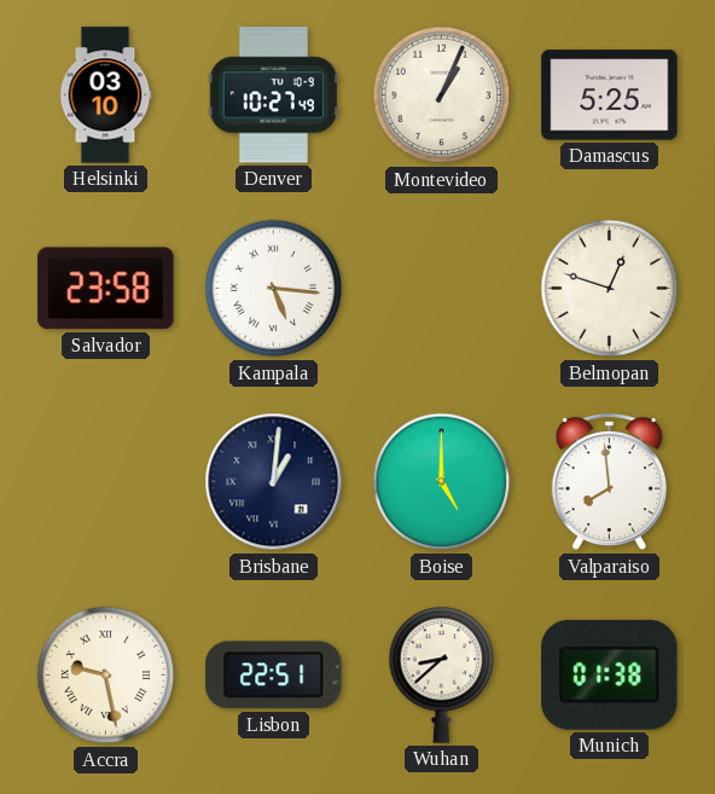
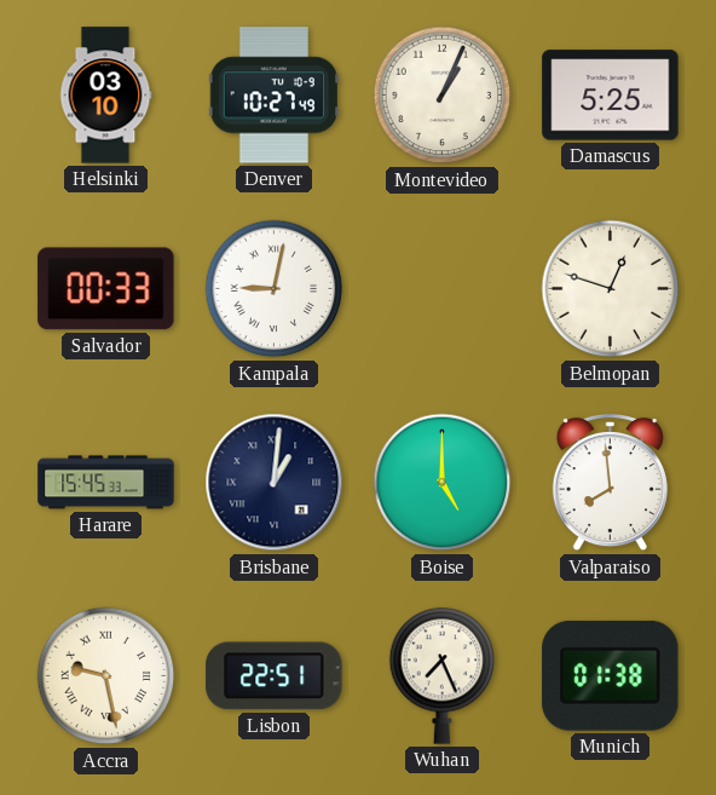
Salvador: 23:58 -> 00:33
Kampala: 5:16 -> 9:02
Harare: none -> 15:45
Wuhan: 8:38 -> 7:26
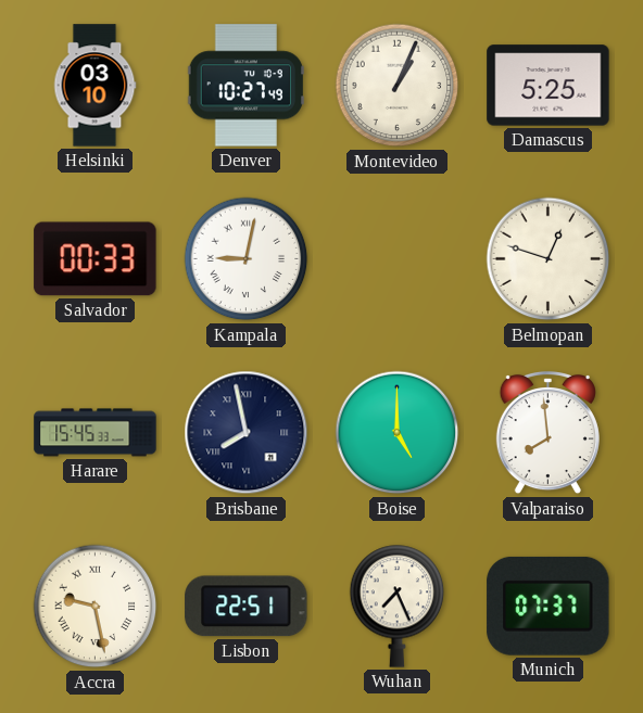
Brisbane: 1:01 -> 7:58
Munich: 01:38 -> 07:37
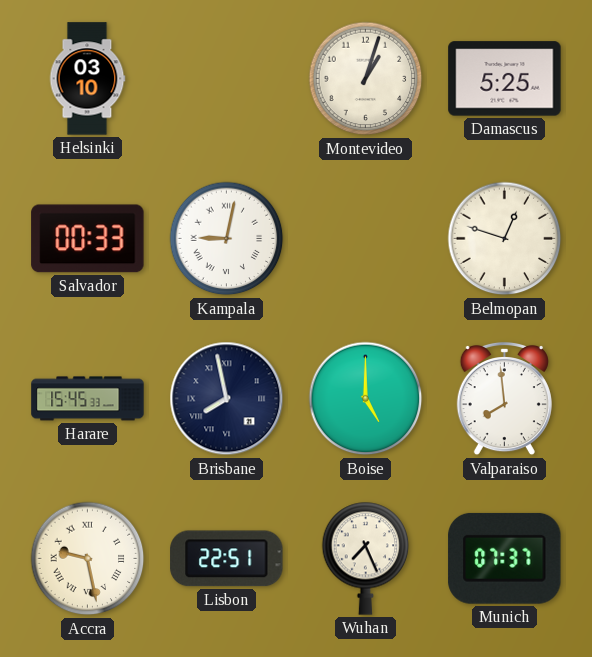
Denver: 10:27 -> none
Montevideo: 1:04 -> 1:03
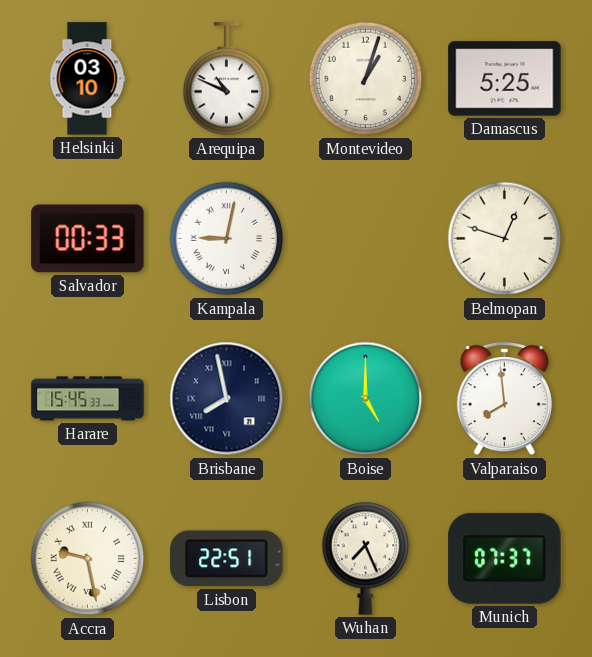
Arequipa: none -> 10:49
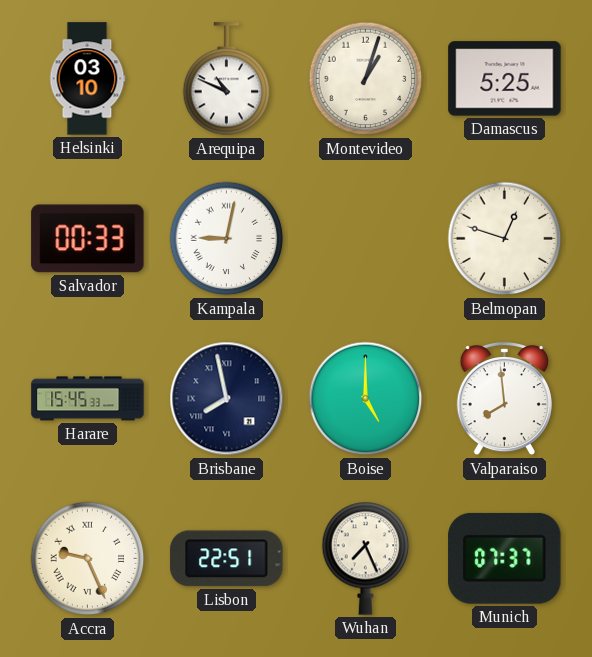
Accra: 9:28 -> 9:26
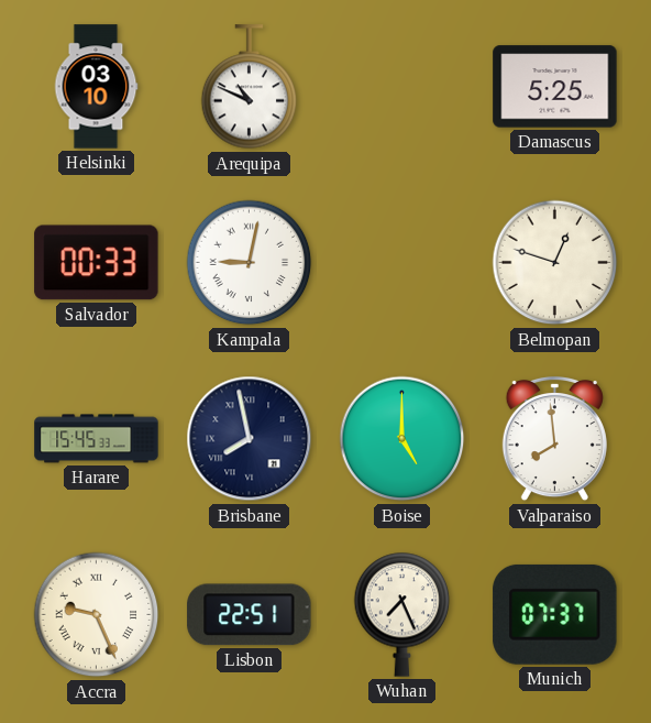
Montevideo: 1:03 -> none
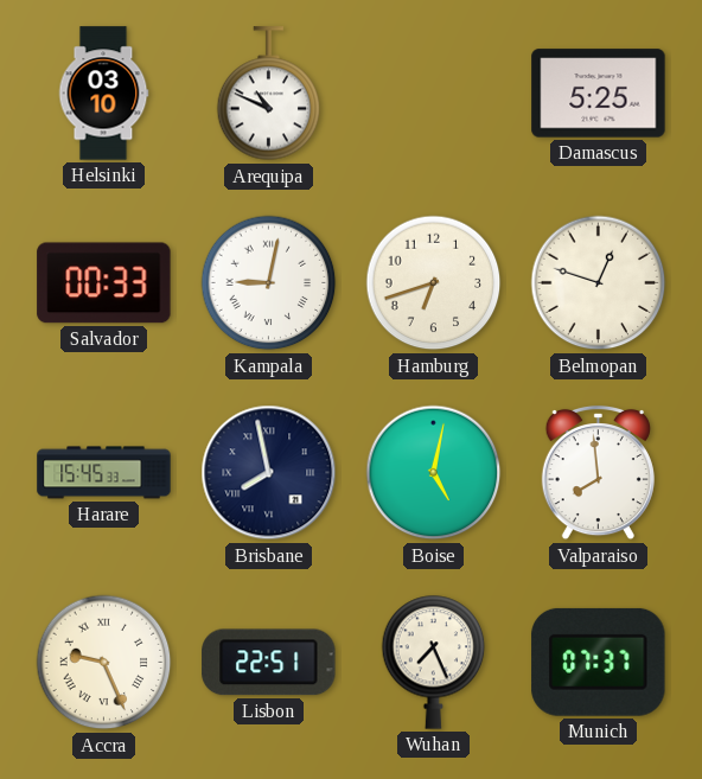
Hamburg: none -> 6:42
Boise: 5:00 -> 5:02
